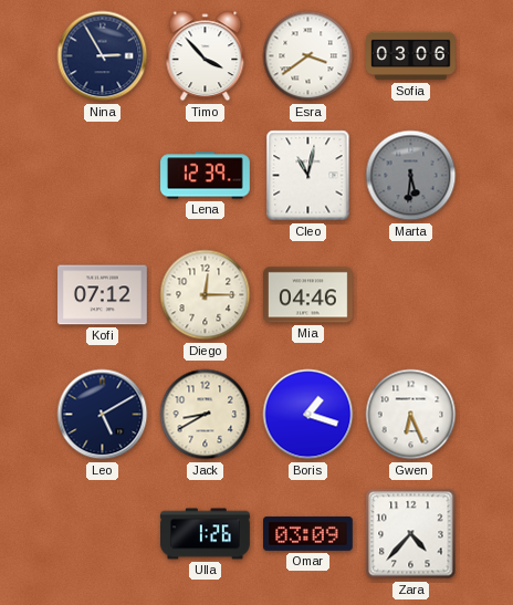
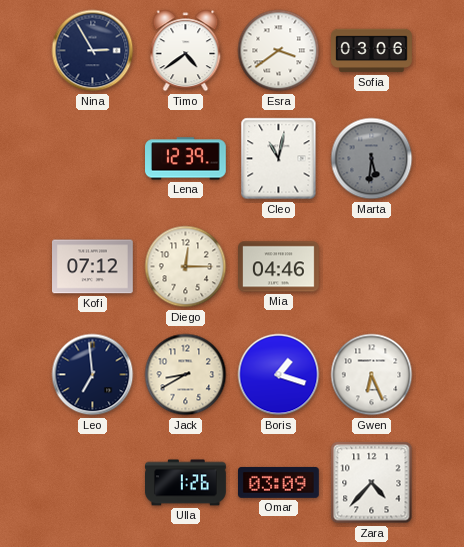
Timo: 3:53 -> 4:39
Leo: 5:10 -> 6:59
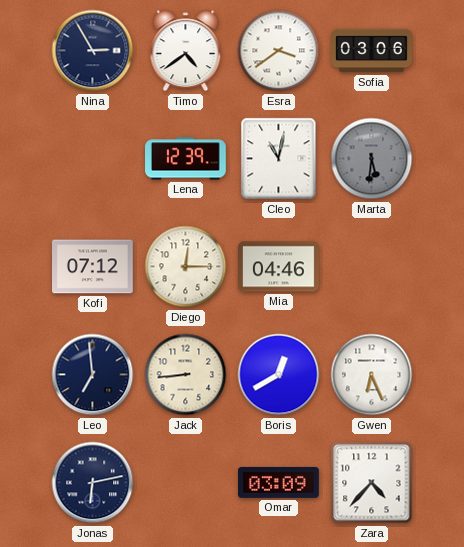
Jack: 8:40 -> 8:44
Boris: 1:18 -> 12:40
Jonas: none -> 6:13
Ulla: 1:26 -> none
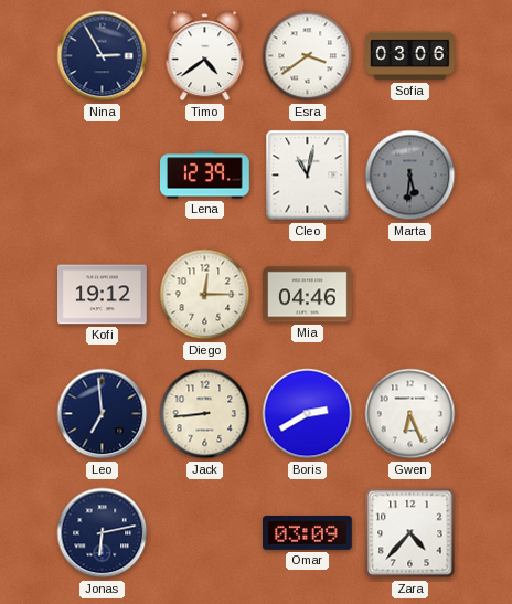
Kofi: 07:12 -> 19:12
Boris: 12:40 -> 2:40
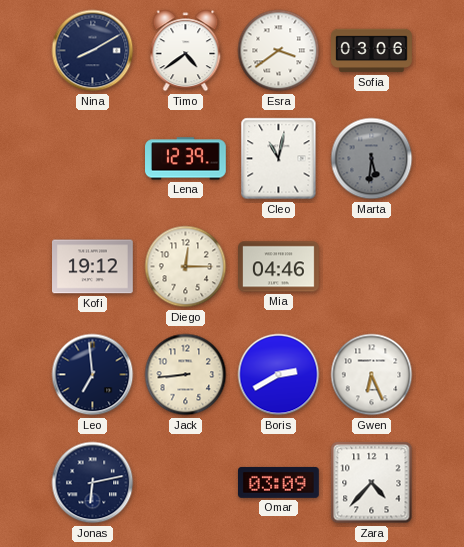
Nina: 2:55 -> 8:10
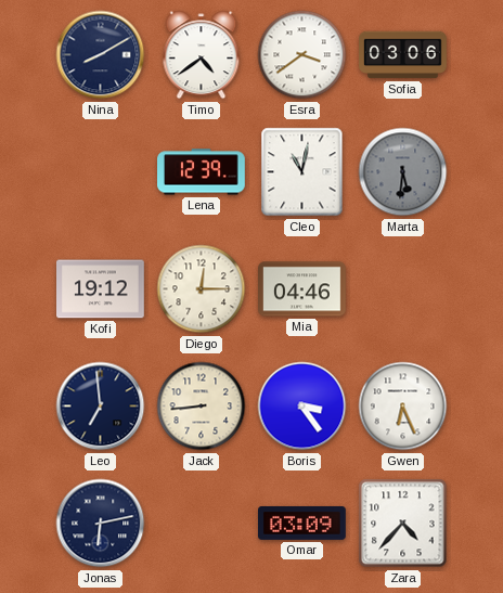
Boris: 2:40 -> 3:24
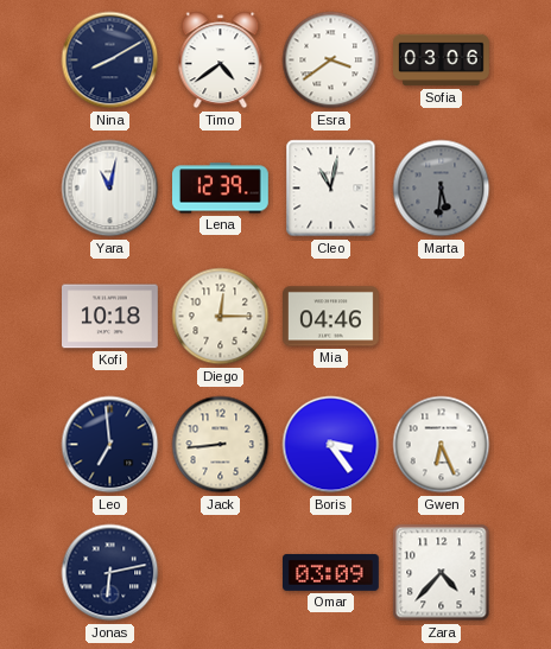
Yara: none -> 11:02
Kofi: 19:12 -> 10:18
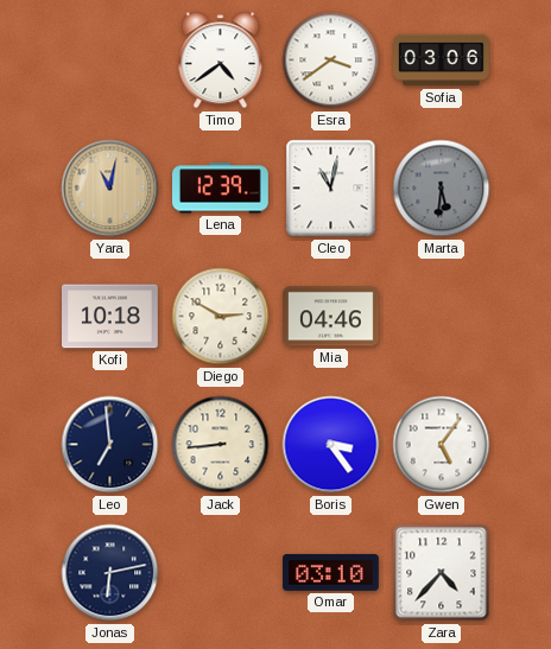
Nina: 8:10 -> none
Yara dial: white -> champagne
Diego: 12:15 -> 2:50
Gwen: 6:26 -> 5:06
Omar: 03:09 -> 03:10
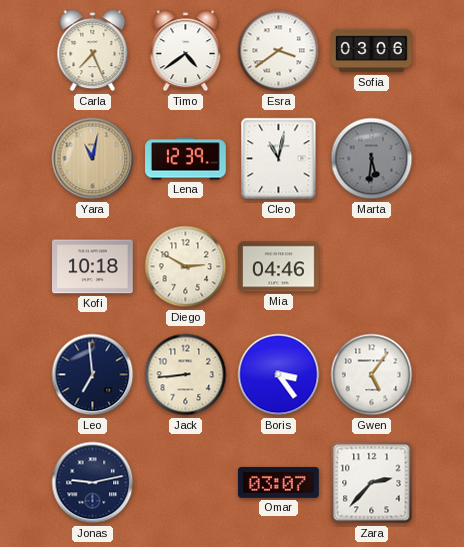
Carla: none -> 7:26
Jonas: 6:13 -> 9:13
Omar: 03:10 -> 03:07
Zara: 4:37 -> 2:37
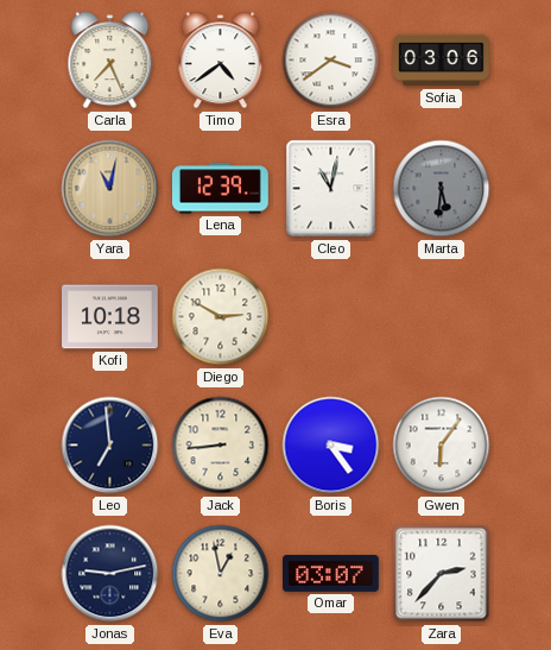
Mia: 04:46 -> none
Gwen: 5:06 -> 6:06
Eva: none -> 12:58
